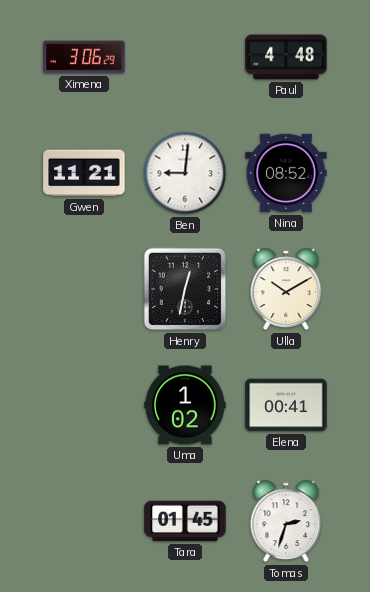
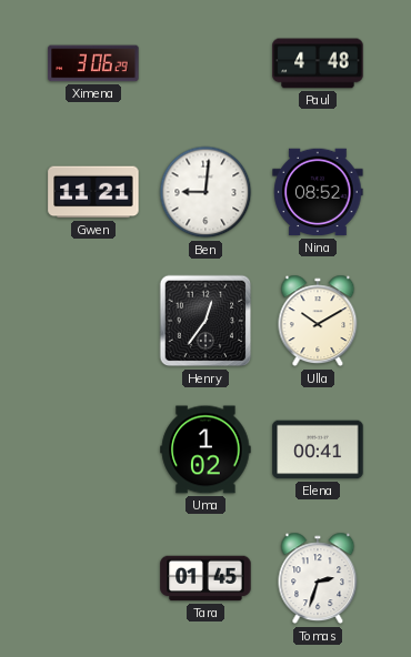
Henry: 12:32 -> 12:36
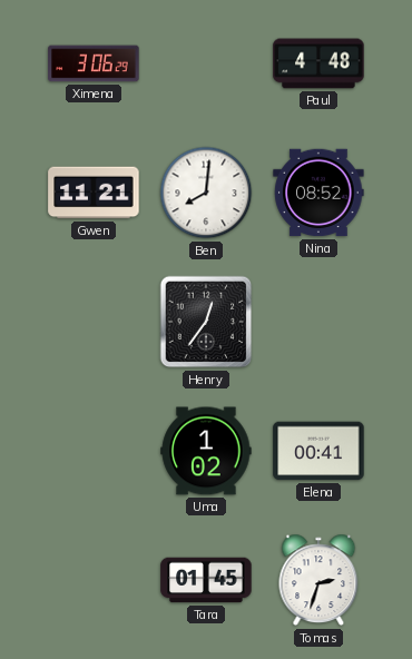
Ben: 9:01 -> 8:01
Ulla: 10:10 -> none
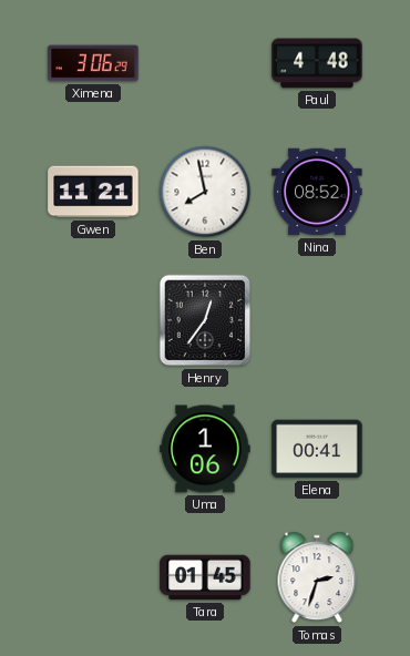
Ben: 8:01 -> 7:58
Uma: 1:02 -> 1:06
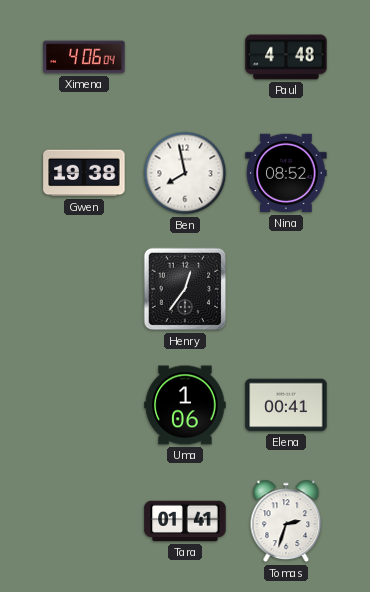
Ximena: 3:06 -> 4:06
Gwen: 11:21 -> 19:38
Tara: 01:45 -> 01:41
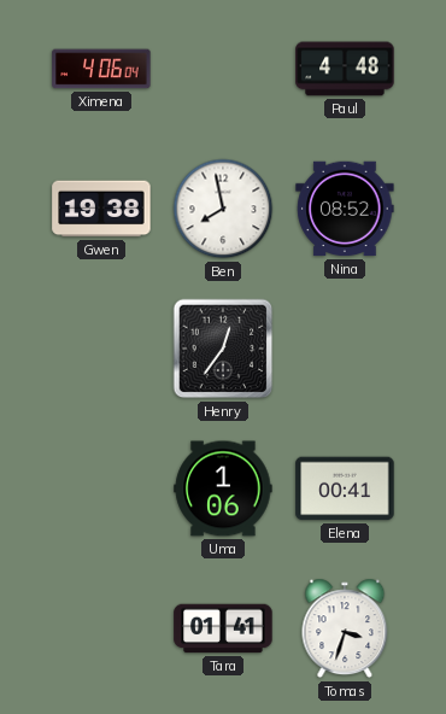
Tomas: 2:33 -> 3:33
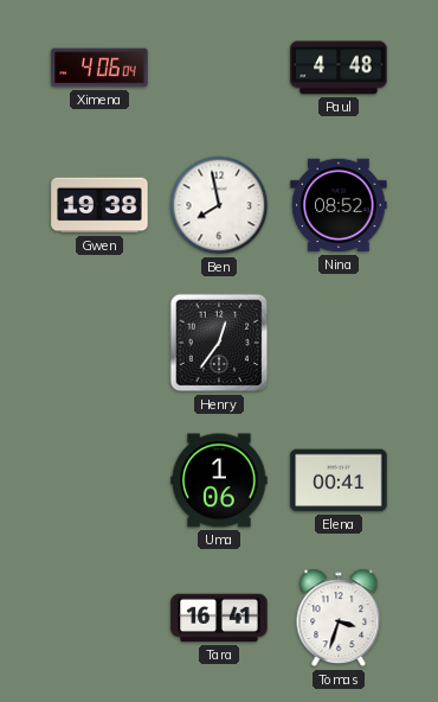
Tara: 01:41 -> 16:41
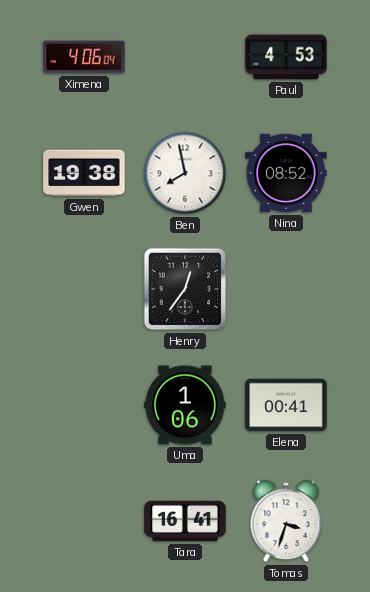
Paul: 4:48 -> 4:53
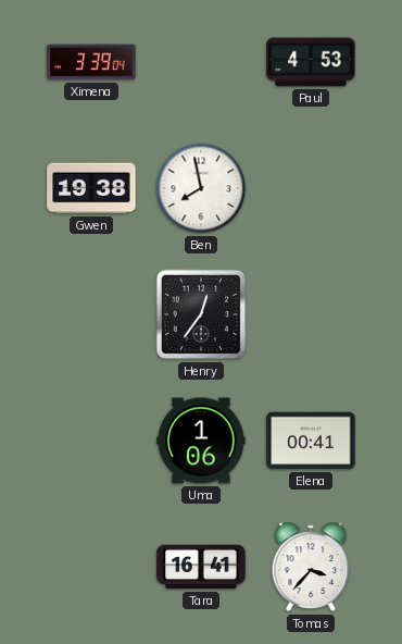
Ximena: 4:06 -> 3:39
Nina: 08:52 -> none
Tomas: 3:33 -> 3:37
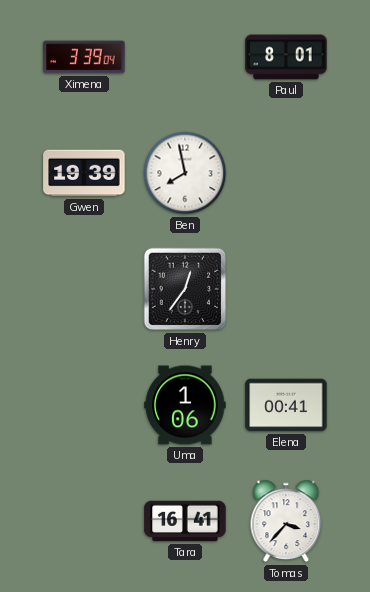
Paul: 4:53 -> 8:01
Gwen: 19:38 -> 19:39
